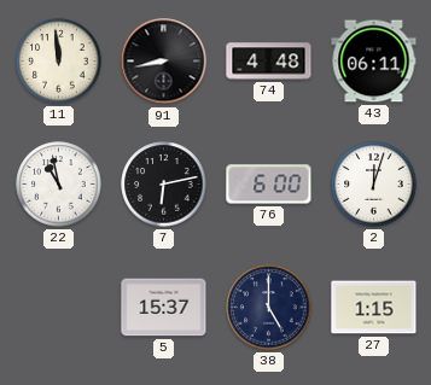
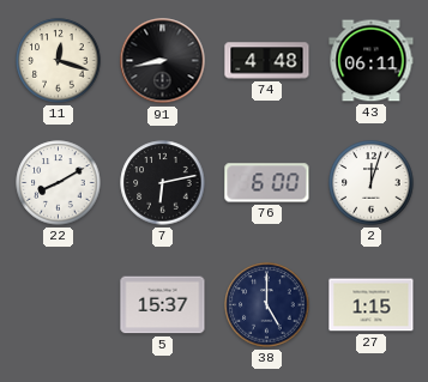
11: 11:59 -> 12:18
22: 10:58 -> 8:10
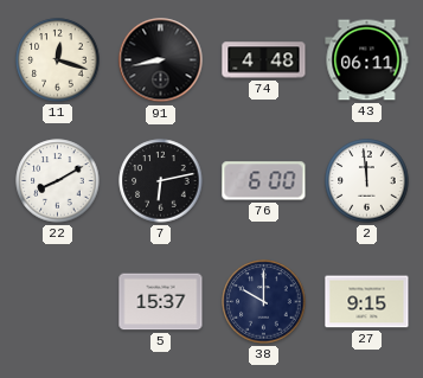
2: 12:03 -> 11:59
38: 5:00 -> 10:00
27: 1:15 -> 9:15
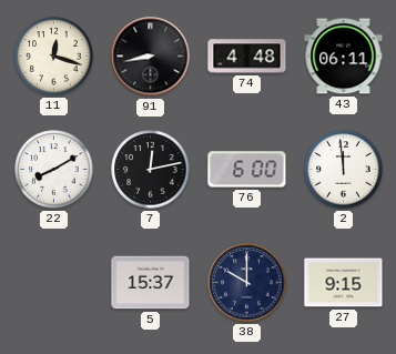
7: 6:13 -> 12:13
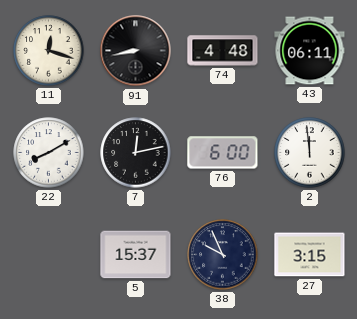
38: 10:00 -> 9:56
27: 9:15 -> 3:15
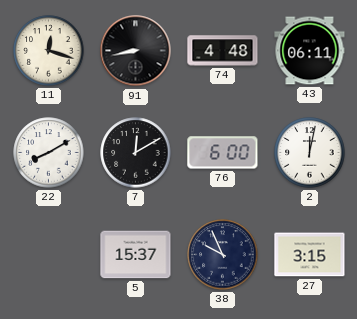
7: 12:13 -> 12:10
2: 11:59 -> 12:02
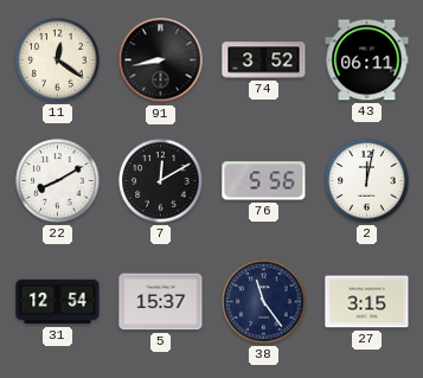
11: 12:18 -> 12:21
74: 4:48 -> 3:52
76: 6:00 -> 5:56
31: none -> 12:54
38: 9:56 -> 11:24
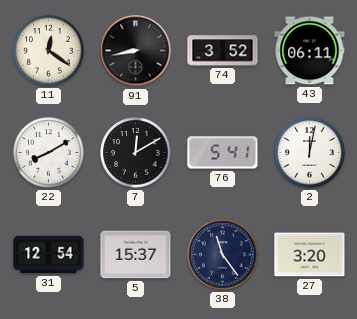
76: 5:56 -> 5:41
27: 3:15 -> 3:20
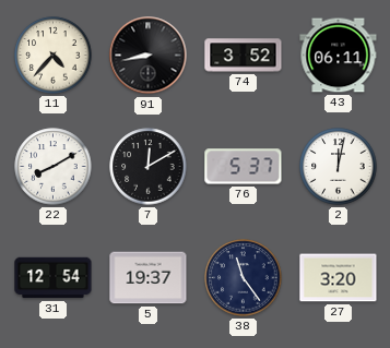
11: 12:21 -> 4:37
76: 5:41 -> 5:37
5: 15:37 -> 19:37
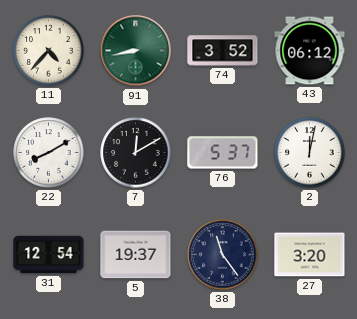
91 dial: black -> green
43: 06:11 -> 06:12
